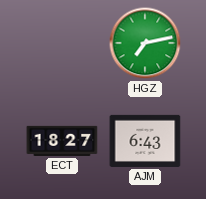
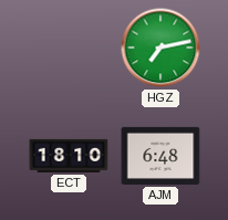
ECT: 18:27 -> 18:10
AJM: 6:43 -> 6:48
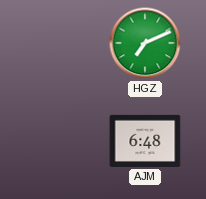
HGZ: 7:13 -> 7:11
ECT: 18:10 -> none
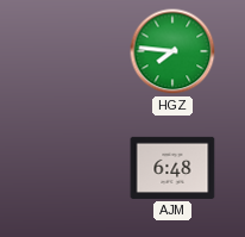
HGZ: 7:11 -> 7:46
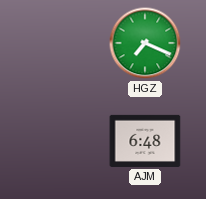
HGZ: 7:46 -> 7:19
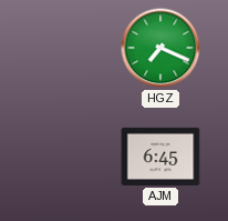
AJM: 6:48 -> 6:45
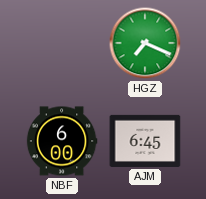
NBF: none -> 6:00
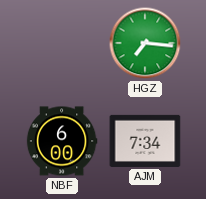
HGZ: 7:19 -> 7:16
AJM: 6:45 -> 7:34
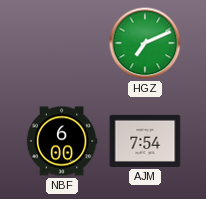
HGZ: 7:16 -> 7:11
AJM: 7:34 -> 7:54
